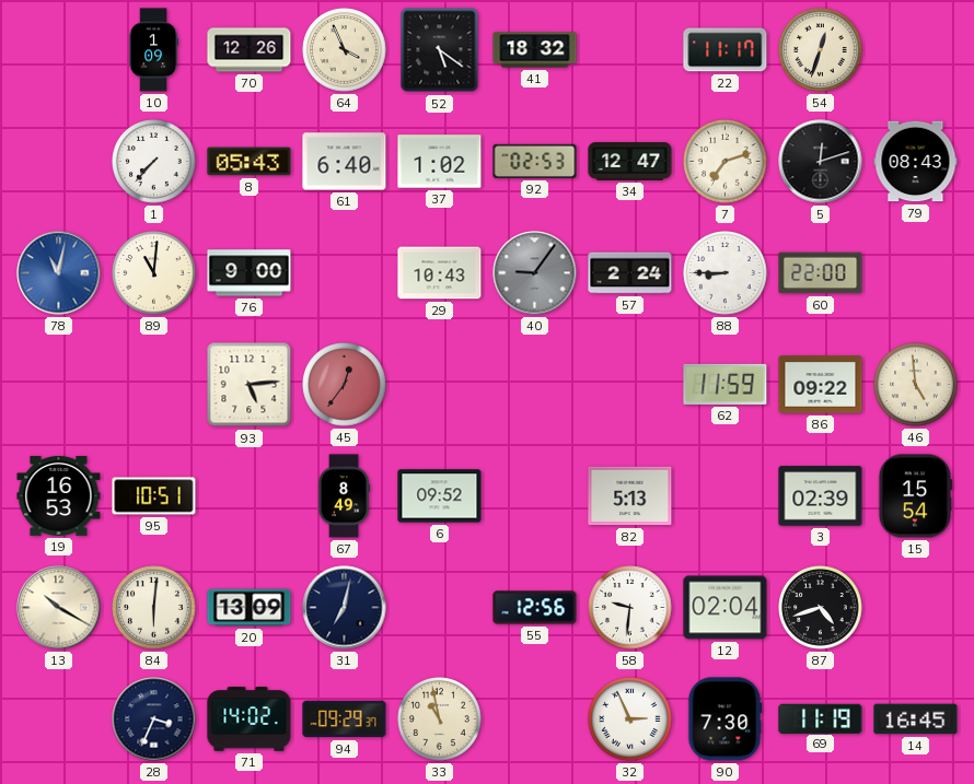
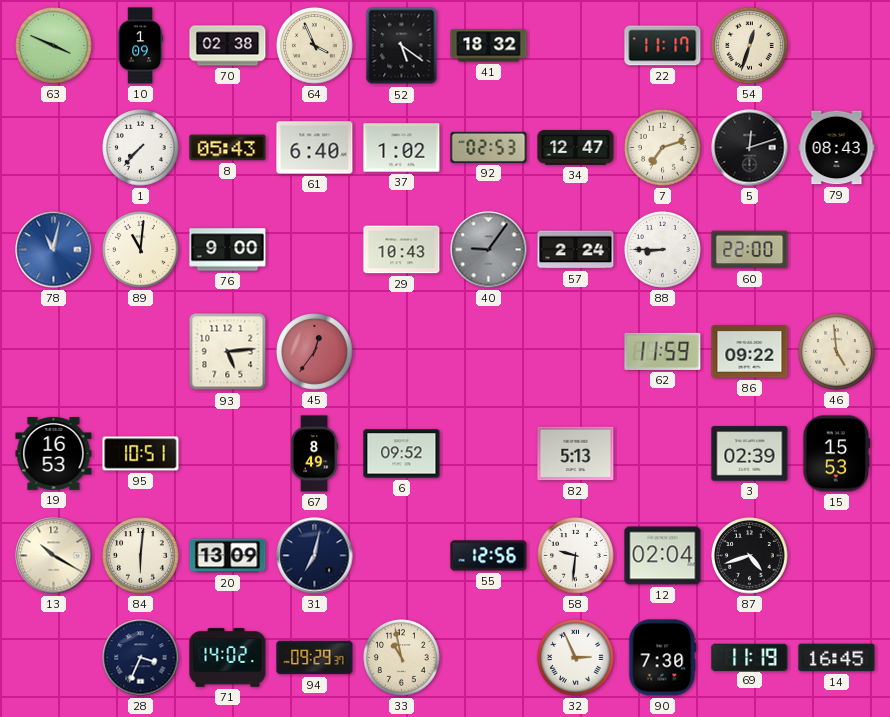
63: none -> 3:49
70: 12:26 -> 02:38
15: 15:54 -> 15:53
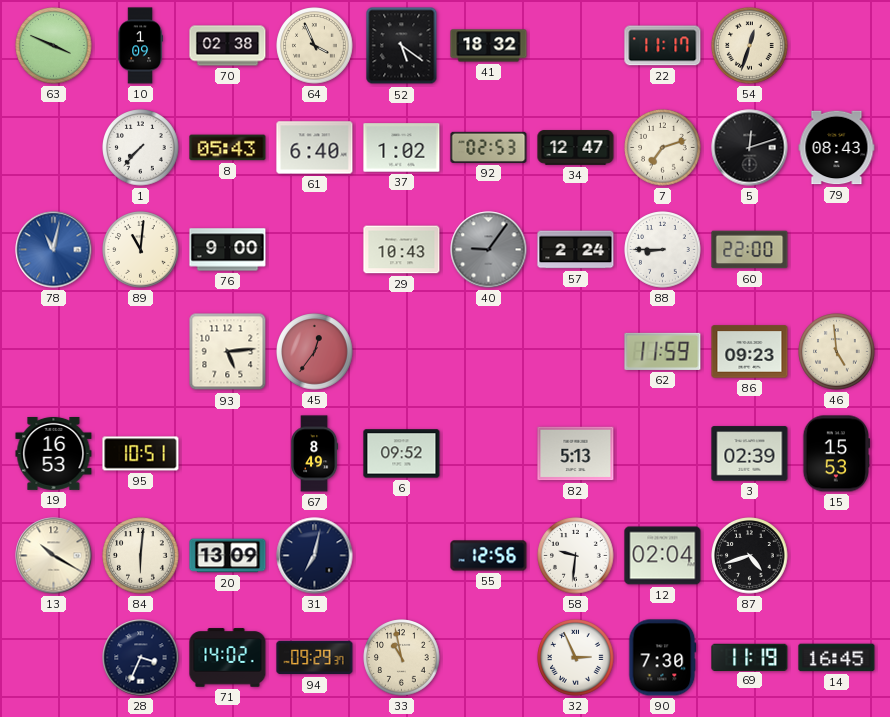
86: 09:22 -> 09:23
